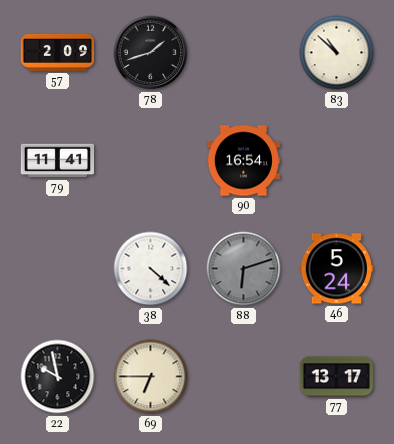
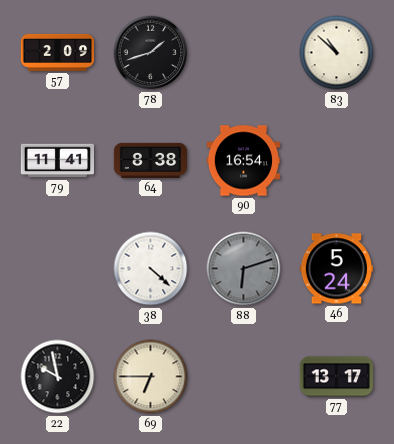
64: none -> 8:38
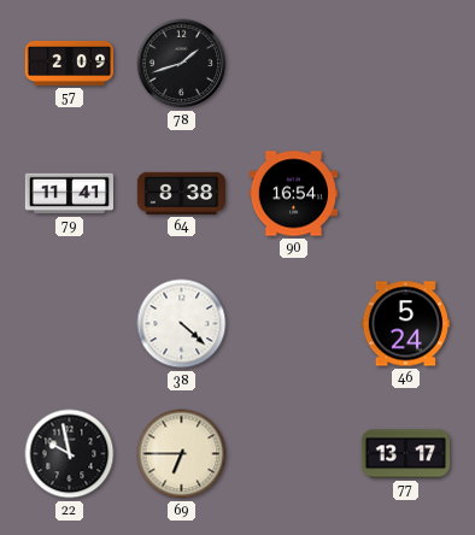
83: 10:52 -> none
88: 6:12 -> none
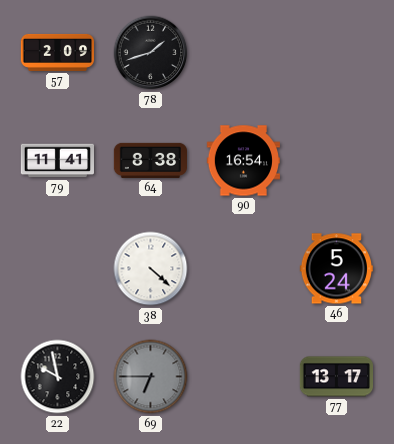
69 dial: cream -> grey
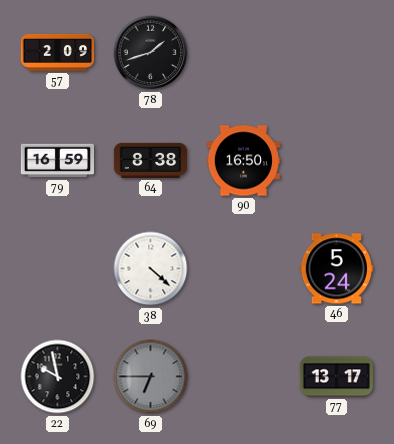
79: 11:41 -> 16:59
90: 16:54 -> 16:50
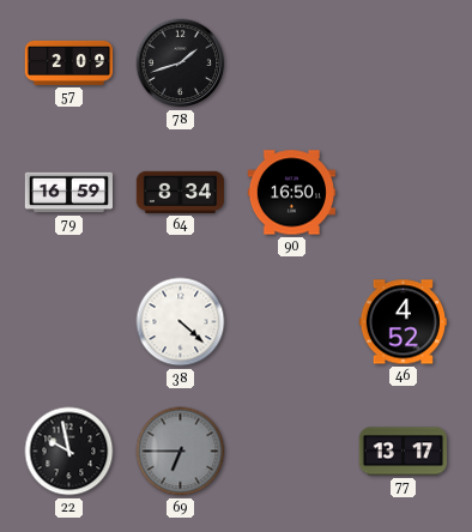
64: 8:38 -> 8:34
46: 5:24 -> 4:52
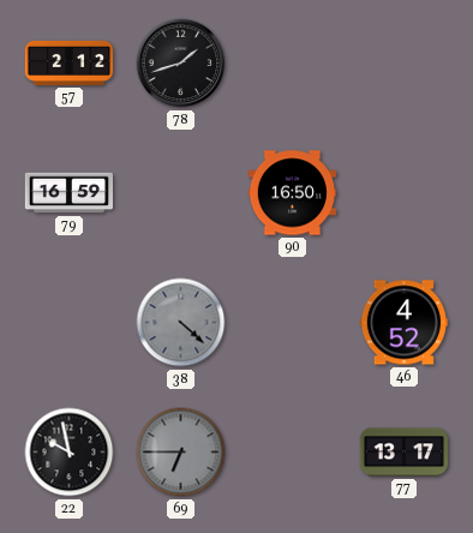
57: 2:09 -> 2:12
64: 8:34 -> none
38 dial: white -> grey
